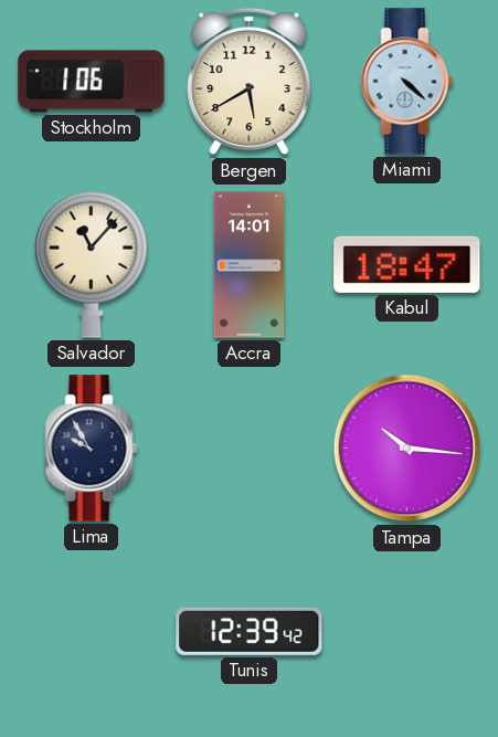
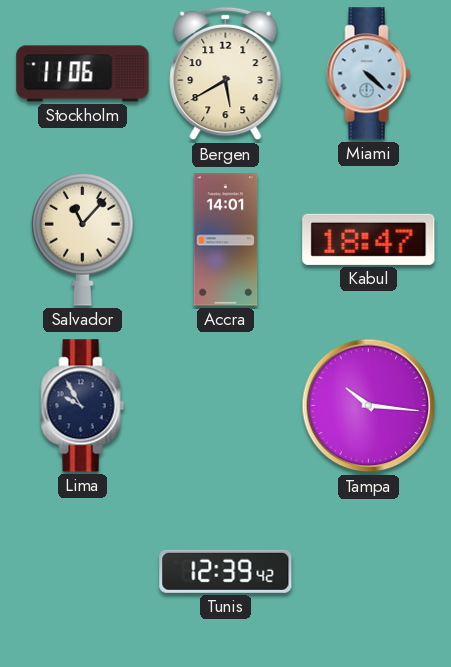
Stockholm: 1:06 -> 11:06
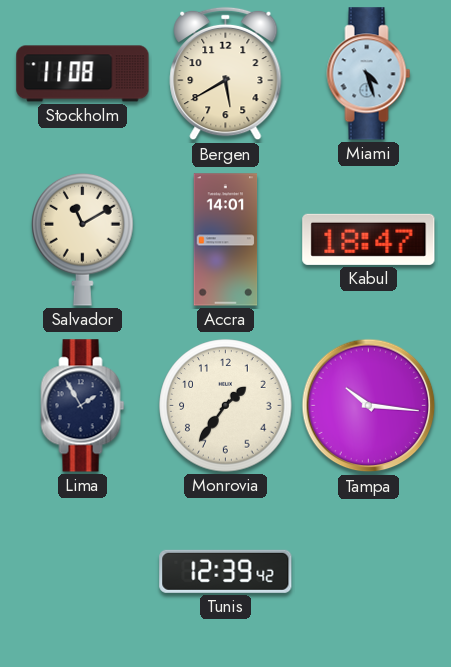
Stockholm: 11:06 -> 11:08
Miami: 4:22 -> 4:27
Salvador: 11:07 -> 11:10
Lima: 9:55 -> 1:55
Monrovia: none -> 1:36
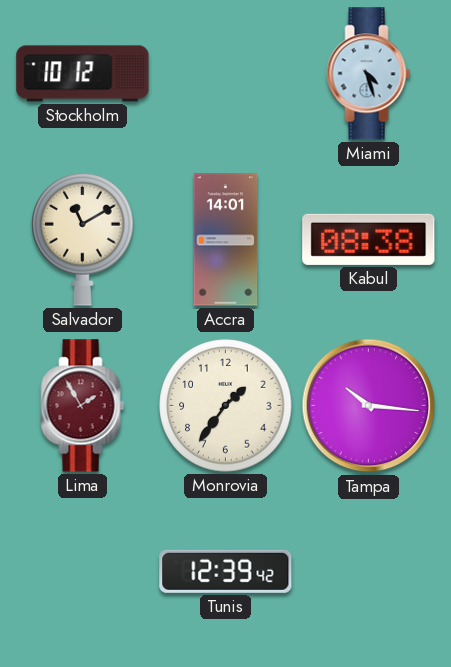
Stockholm: 11:08 -> 10:12
Bergen: 5:40 -> none
Kabul: 18:47 -> 08:38
Lima dial: navy -> burgundy
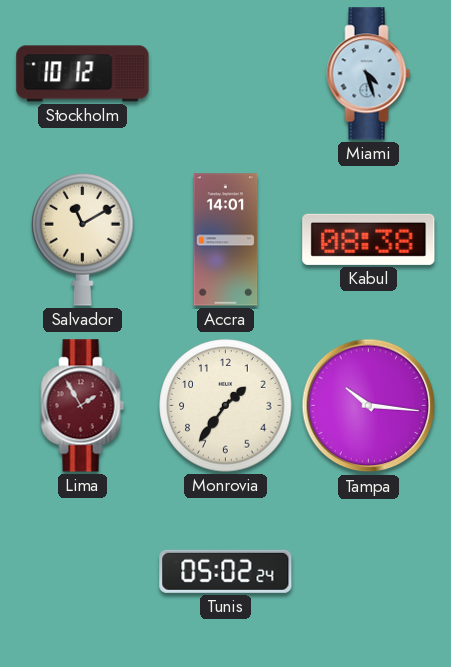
Tunis: 12:39 -> 05:02
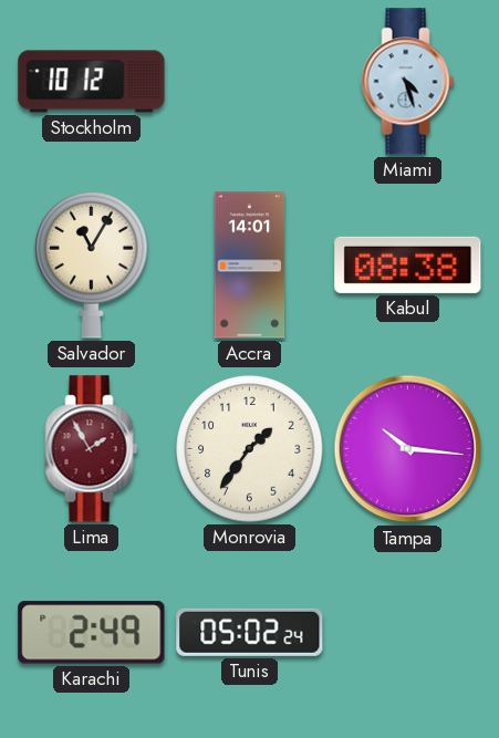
Salvador: 11:10 -> 11:05
Karachi: none -> 2:49
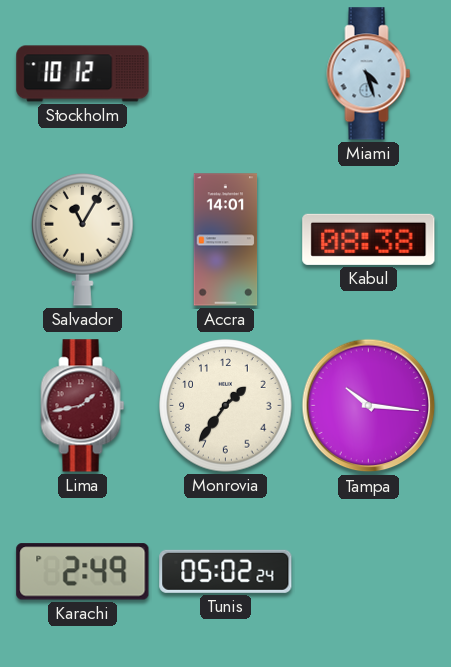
Lima: 1:55 -> 1:43
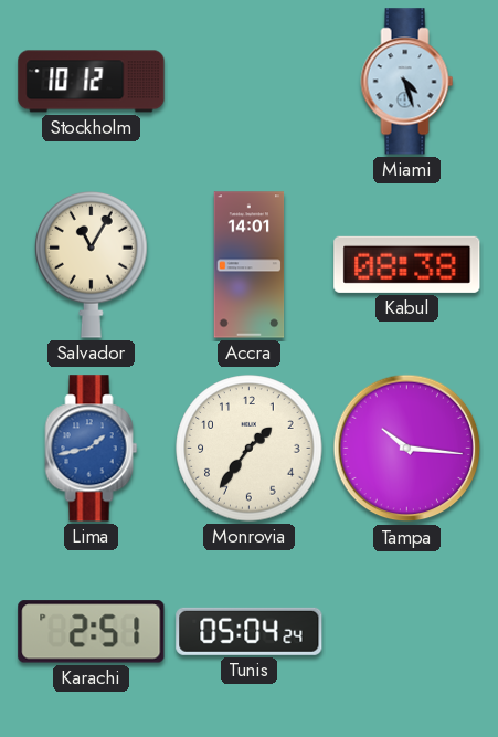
Lima dial: burgundy -> blue
Karachi: 2:49 -> 2:51
Tunis: 05:02 -> 05:04
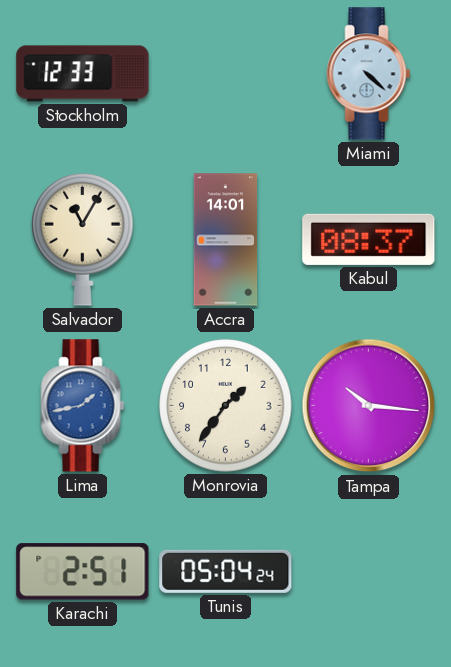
Stockholm: 10:12 -> 12:33
Miami: 4:27 -> 4:22
Kabul: 08:38 -> 08:37
